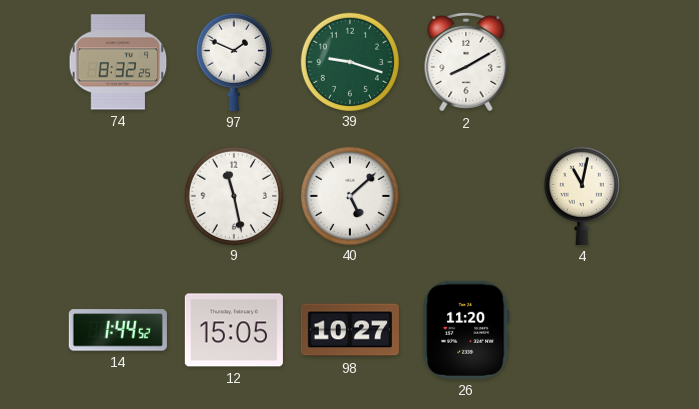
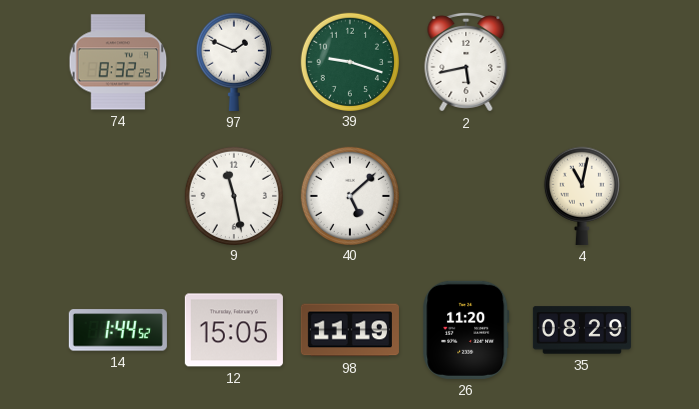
2: 8:10 -> 5:43
98: 10:27 -> 11:19
35: none -> 08:29
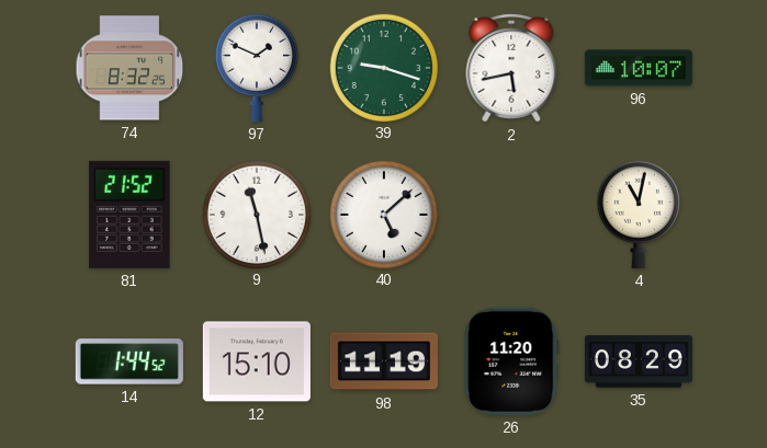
96: none -> 10:07
81: none -> 21:52
12: 15:05 -> 15:10
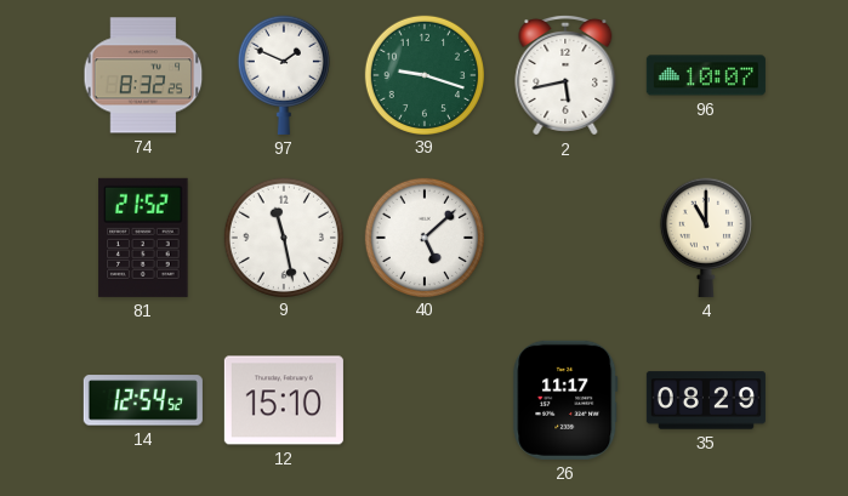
4: 11:02 -> 11:00
14: 1:44 -> 12:54
98: 11:19 -> none
26: 11:20 -> 11:17
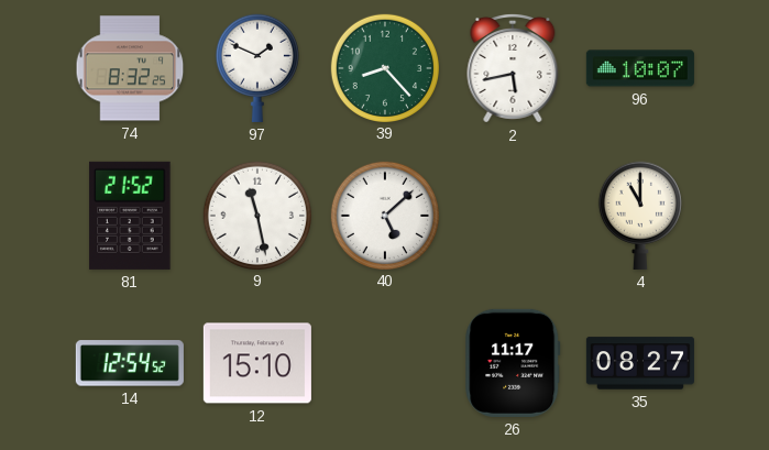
39: 9:18 -> 8:23
35: 08:29 -> 08:27
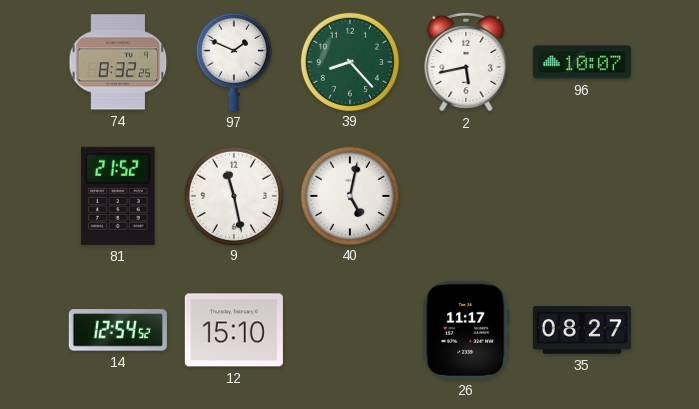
40: 5:08 -> 5:02
4: 11:00 -> none
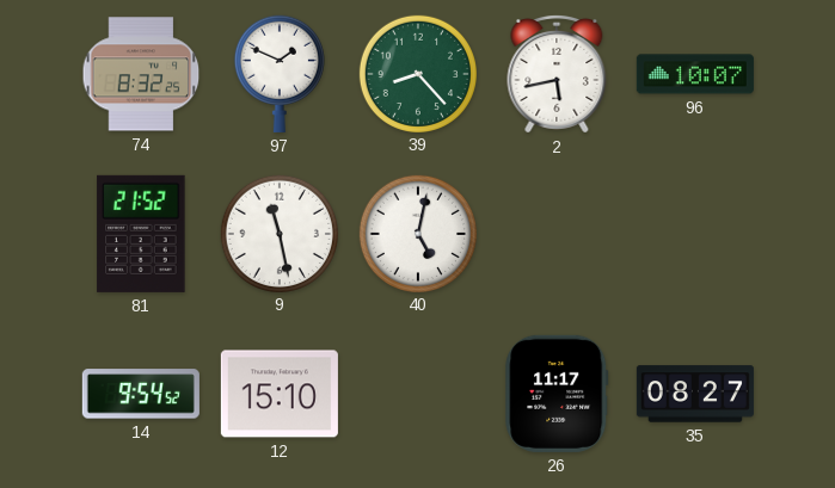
14: 12:54 -> 9:54
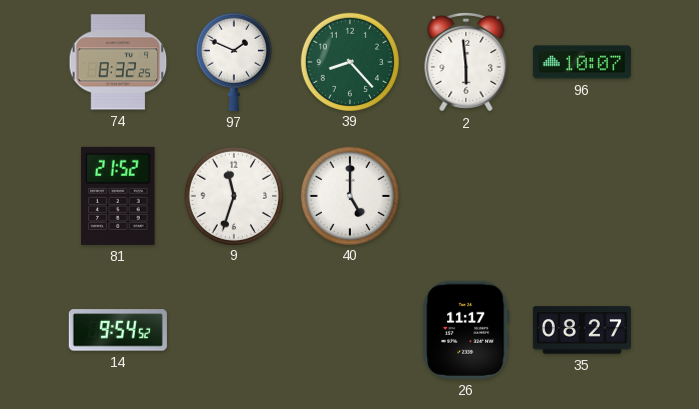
2: 5:43 -> 5:59
9: 11:28 -> 11:33
40: 5:02 -> 5:00
12: 15:10 -> none
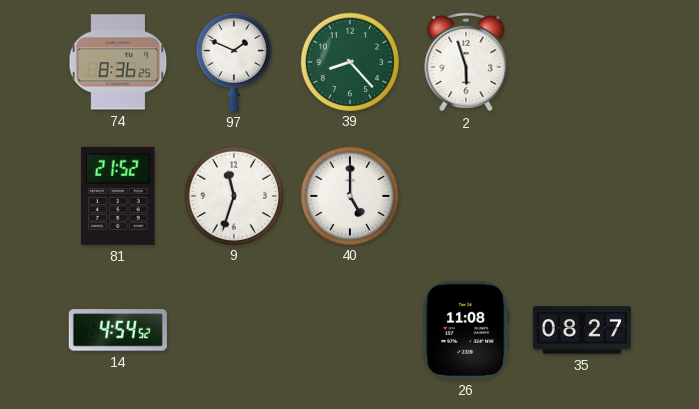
74: 8:32 -> 8:36
2: 5:59 -> 5:57
96: 10:07 -> none
14: 9:54 -> 4:54
26: 11:17 -> 11:08
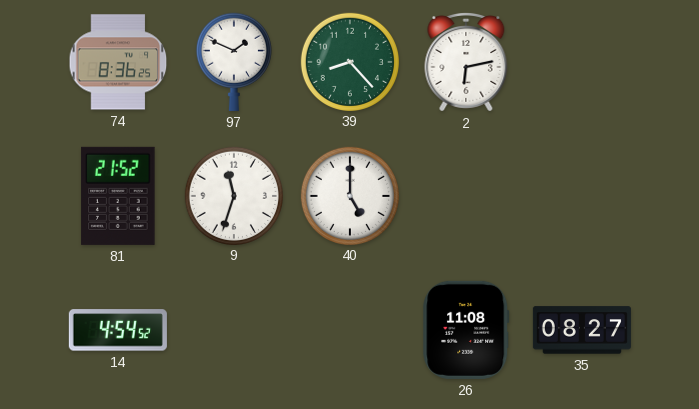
2: 5:57 -> 6:13
